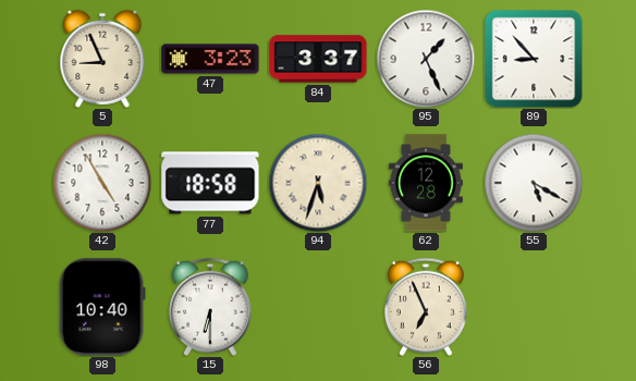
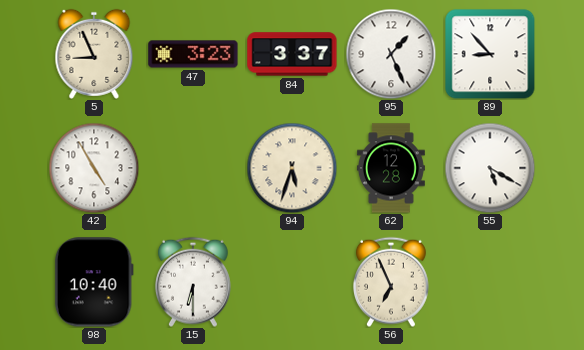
77: 18:58 -> none
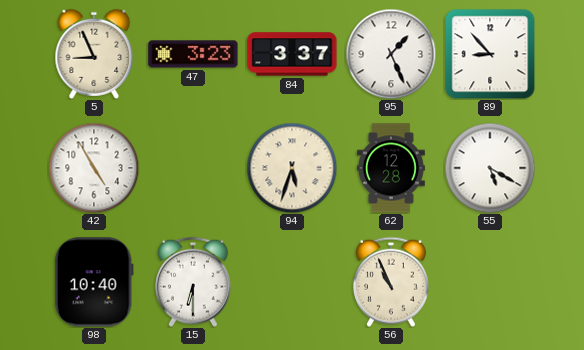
56: 6:56 -> 10:56
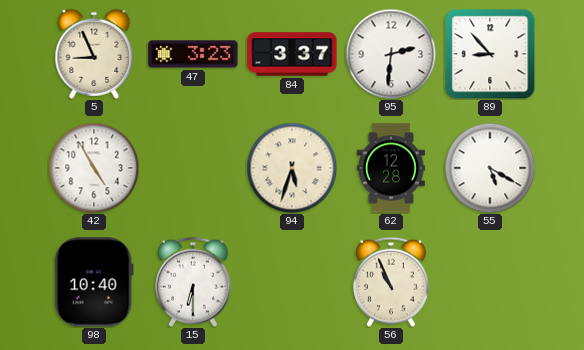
95: 1:26 -> 2:31
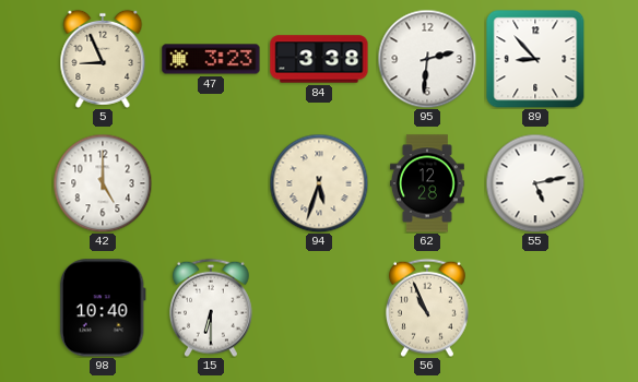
84: 3:37 -> 3:38
42: 4:55 -> 5:00
55: 5:20 -> 5:13
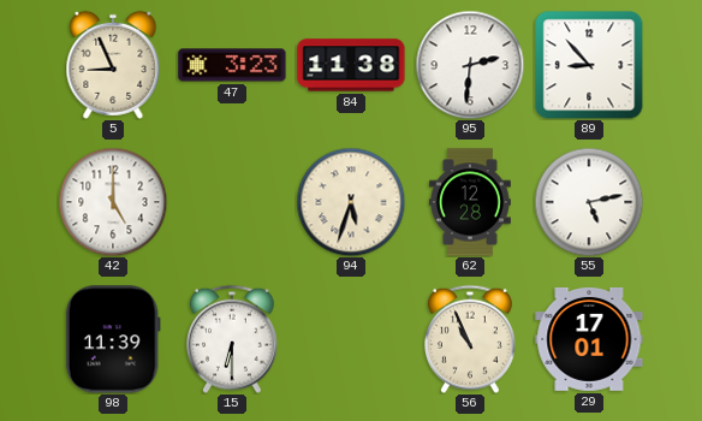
84: 3:38 -> 11:38
98: 10:40 -> 11:39
29: none -> 17:01
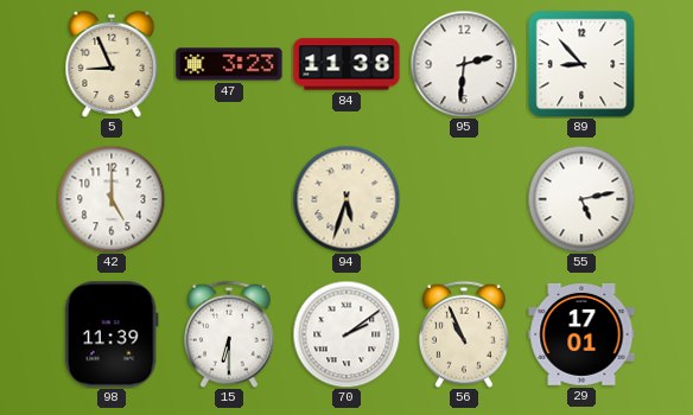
62: 12:28 -> none
70: none -> 2:09
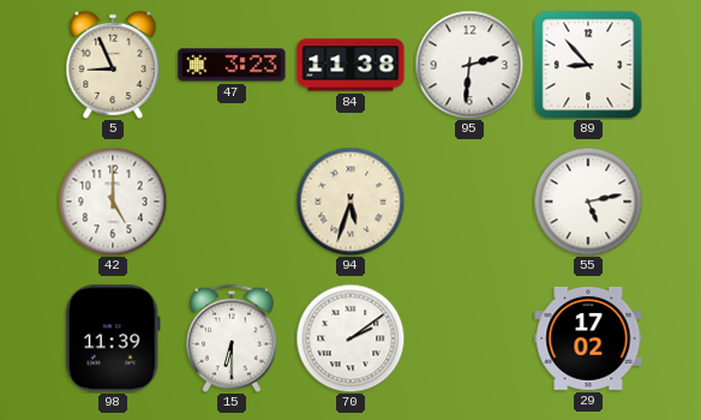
56: 10:56 -> none
29: 17:01 -> 17:02
